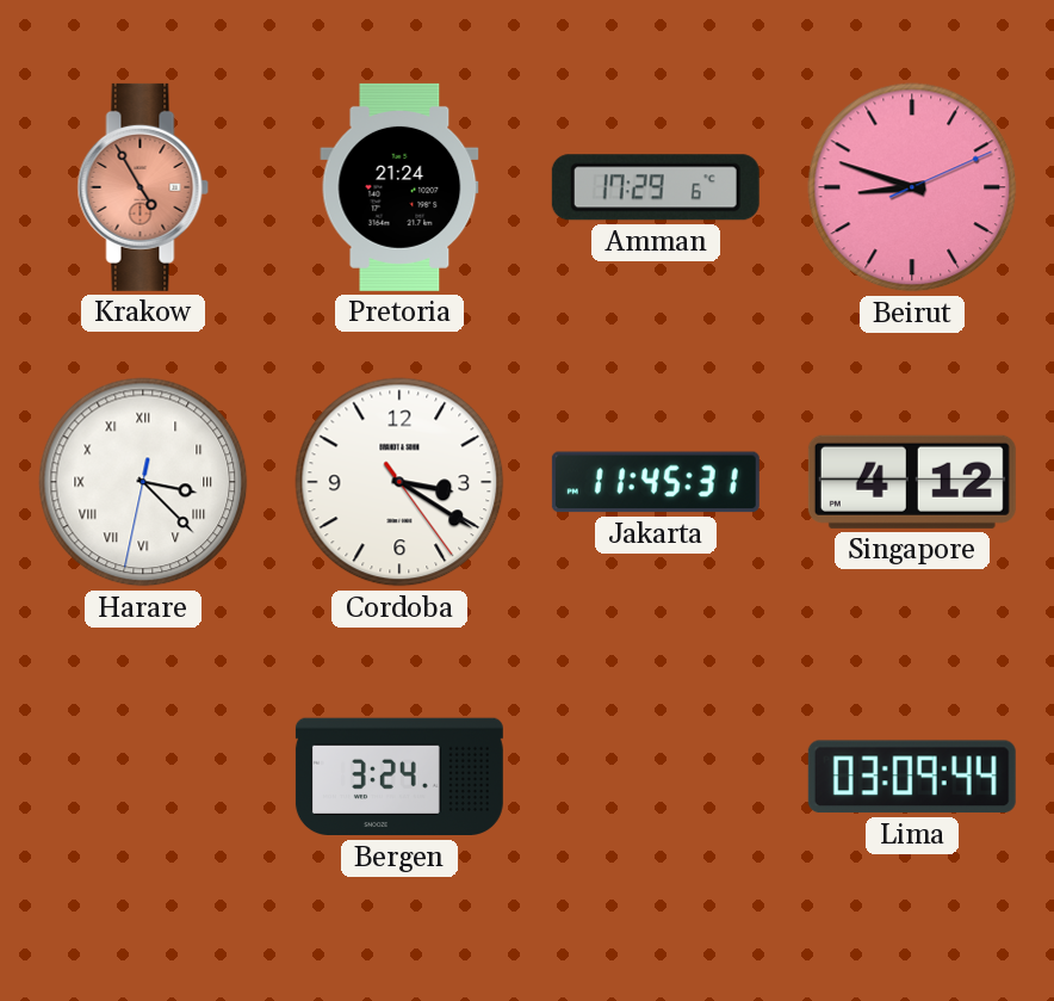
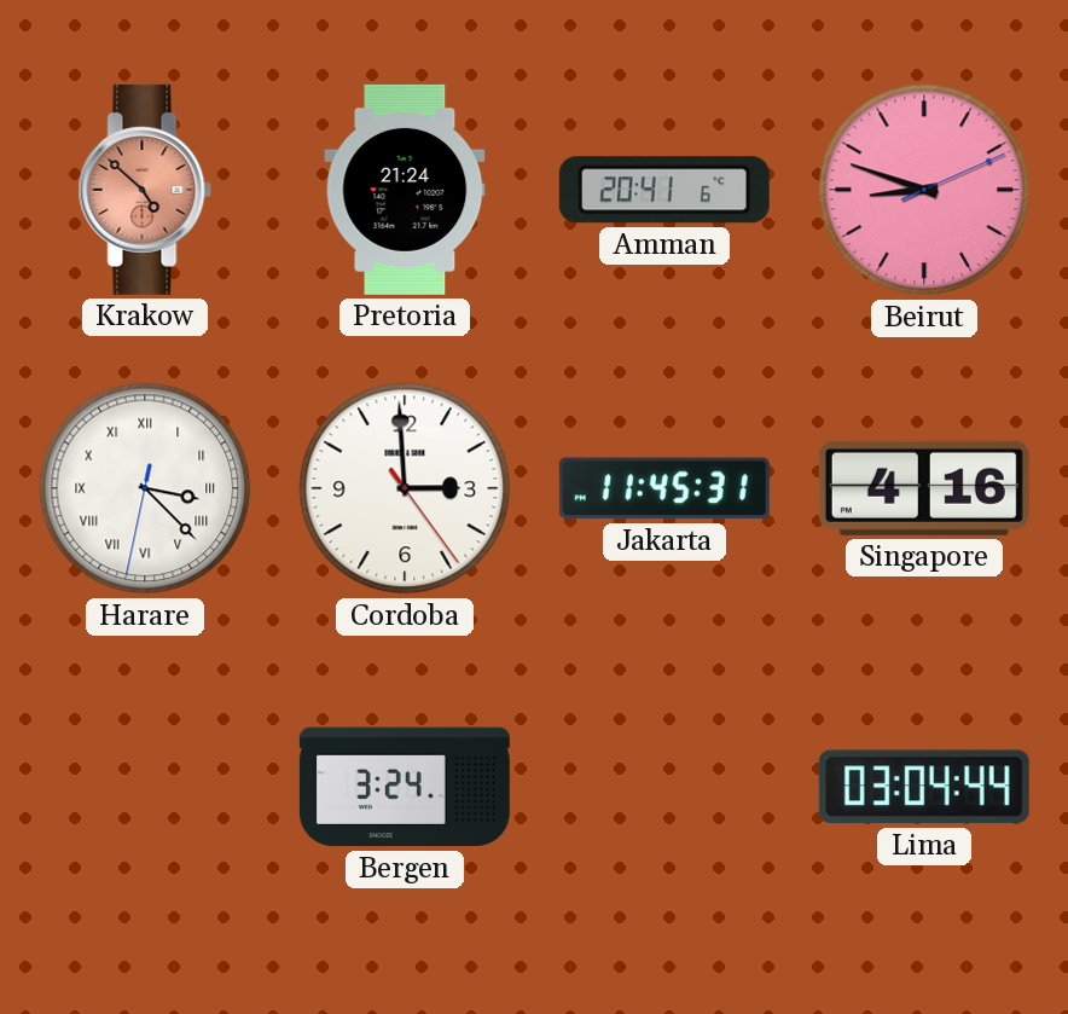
Krakow: 4:55 -> 4:52
Amman: 17:29 -> 20:41
Cordoba: 3:20 -> 2:59
Singapore: 4:12 -> 4:16
Lima: 03:09 -> 03:04
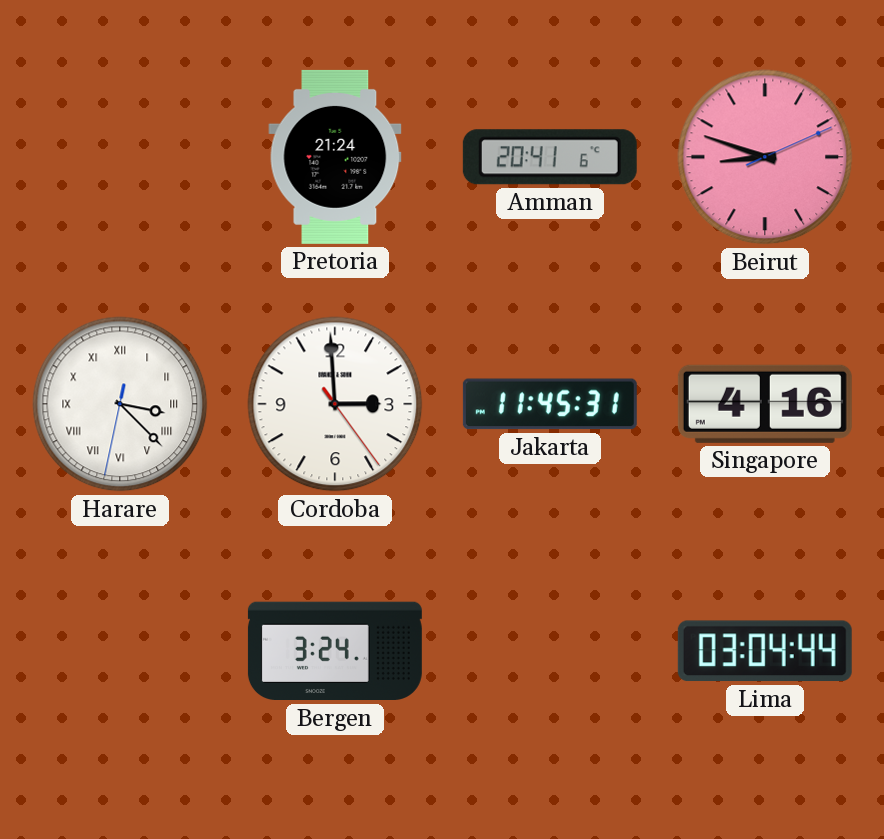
Krakow: 4:52 -> none
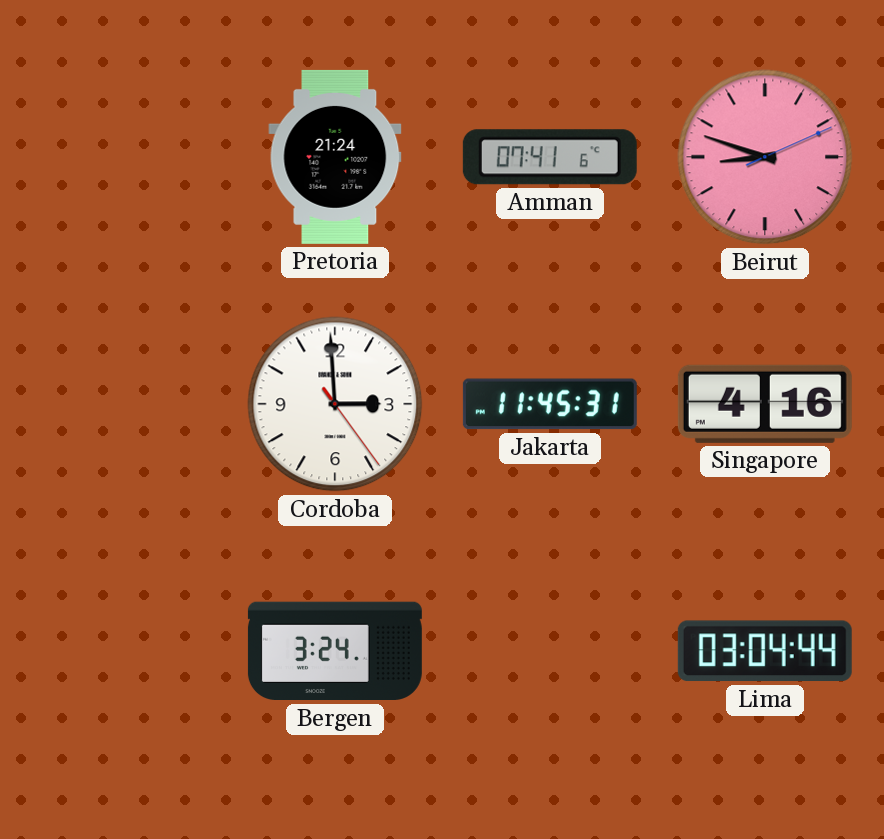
Amman: 20:41 -> 07:41
Harare: 3:22 -> none
